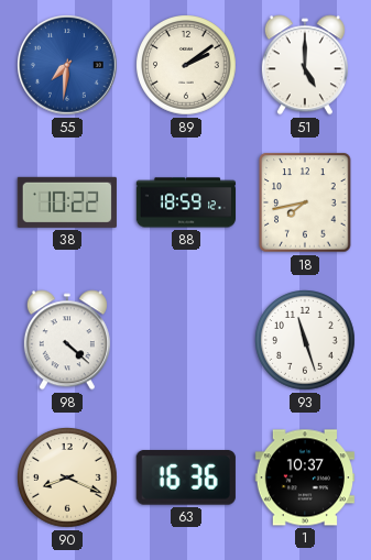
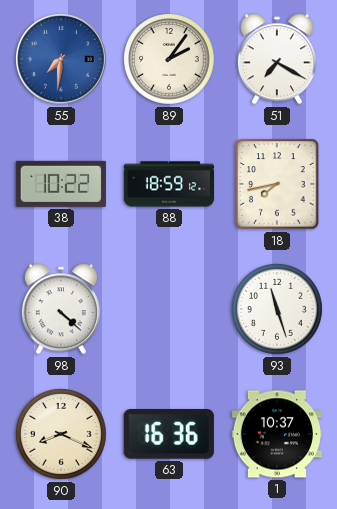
89: 2:09 -> 2:06
51: 5:00 -> 7:20
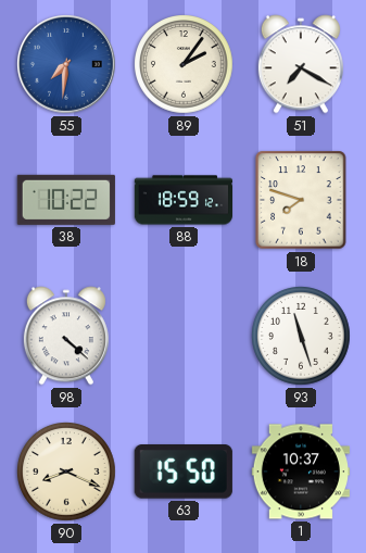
18: 7:43 -> 7:48
63: 16:36 -> 15:50
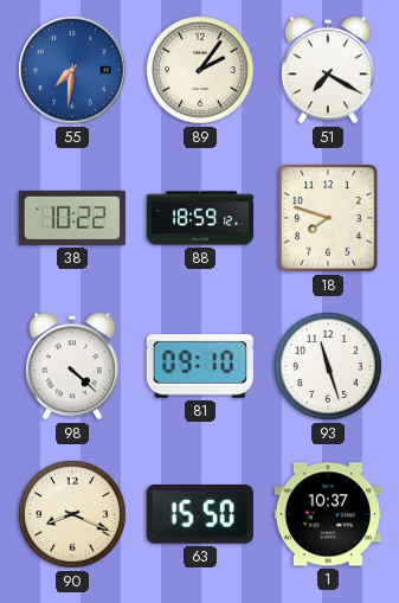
81: none -> 09:10
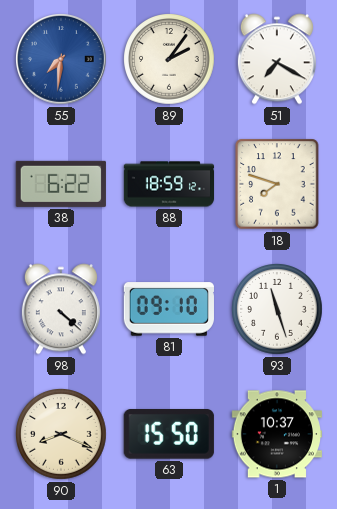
38: 10:22 -> 6:22
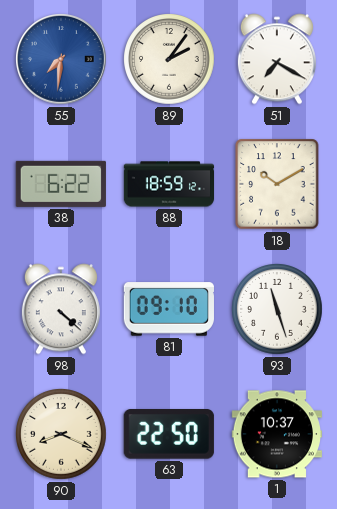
18: 7:48 -> 10:10
63: 15:50 -> 22:50
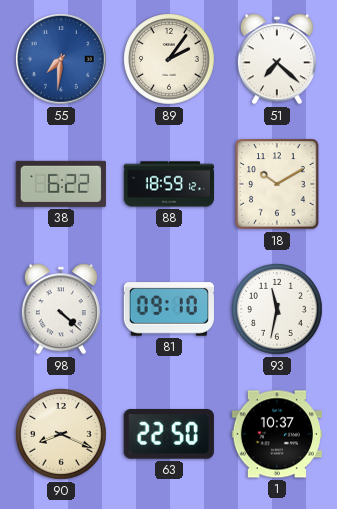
51: 7:20 -> 7:22
93: 11:27 -> 11:32
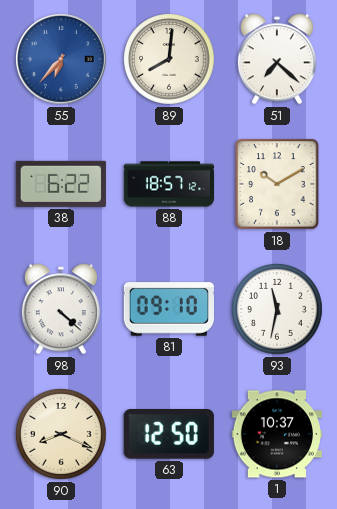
55: 7:31 -> 6:37
89: 2:06 -> 8:01
88: 18:59 -> 18:57
63: 22:50 -> 12:50
